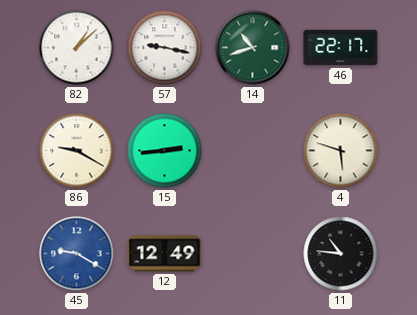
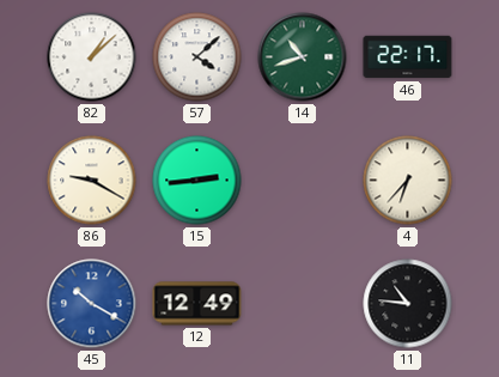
57: 9:17 -> 4:08
4: 5:48 -> 6:37
45: 9:20 -> 10:20
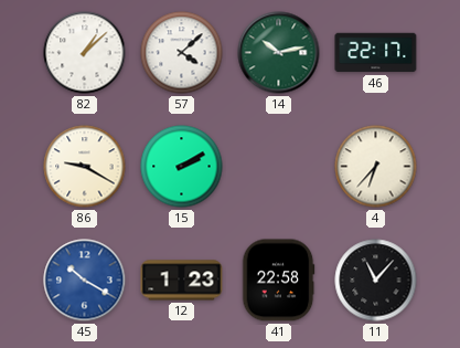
14: 10:42 -> 10:13
15: 2:44 -> 2:10
12: 12:49 -> 1:23
41: none -> 22:58
11: 10:46 -> 11:07
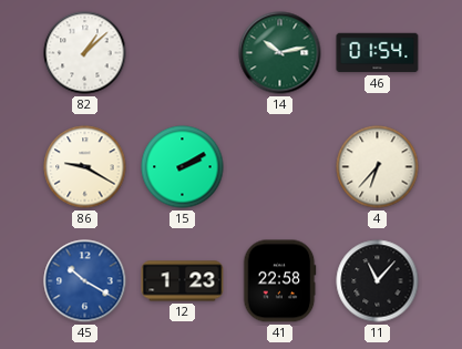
57: 4:08 -> none
46: 22:17 -> 01:54
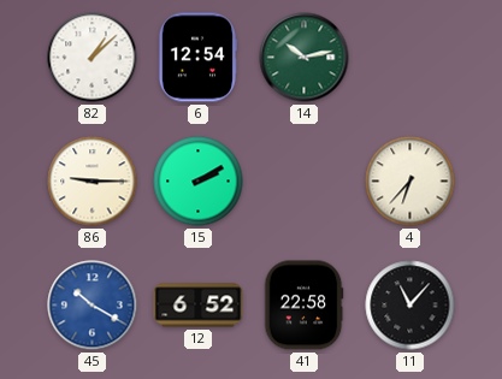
6: none -> 12:54
46: 01:54 -> none
86: 9:20 -> 9:15
12: 1:23 -> 6:52
